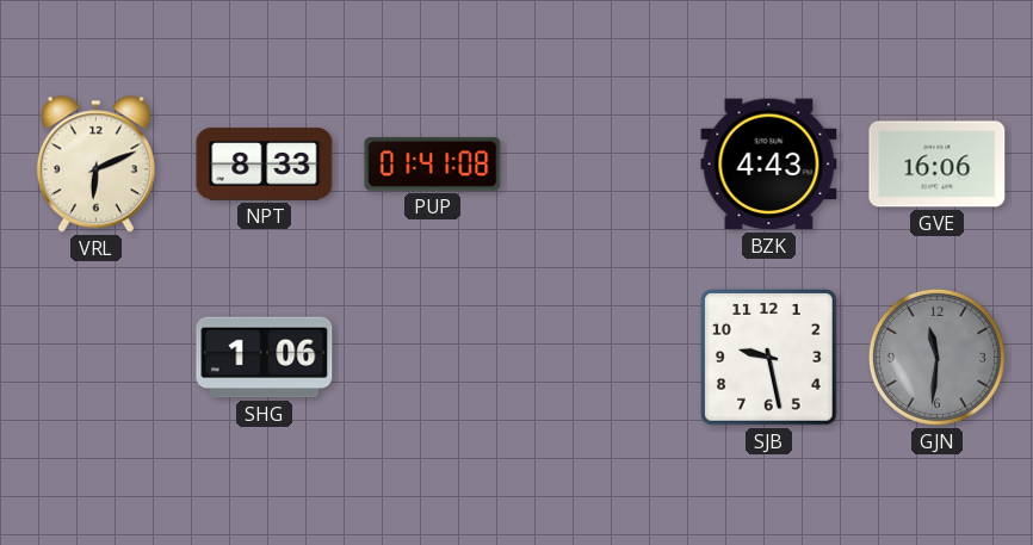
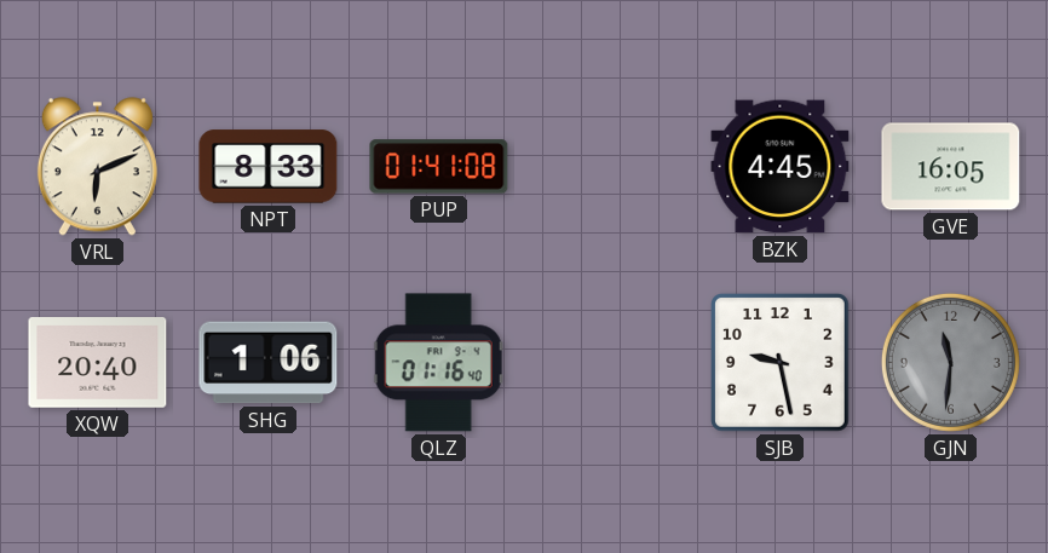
BZK: 4:43 -> 4:45
GVE: 16:06 -> 16:05
XQW: none -> 20:40
QLZ: none -> 01:16
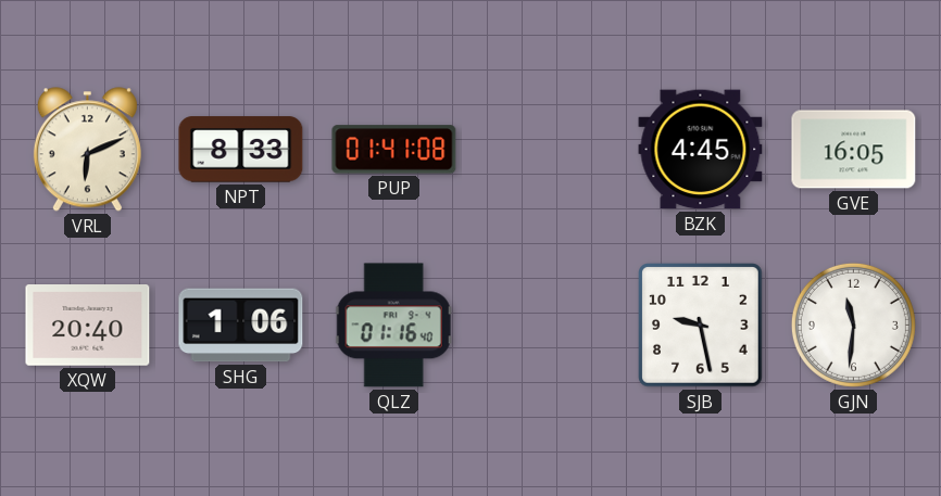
GJN dial: grey -> white
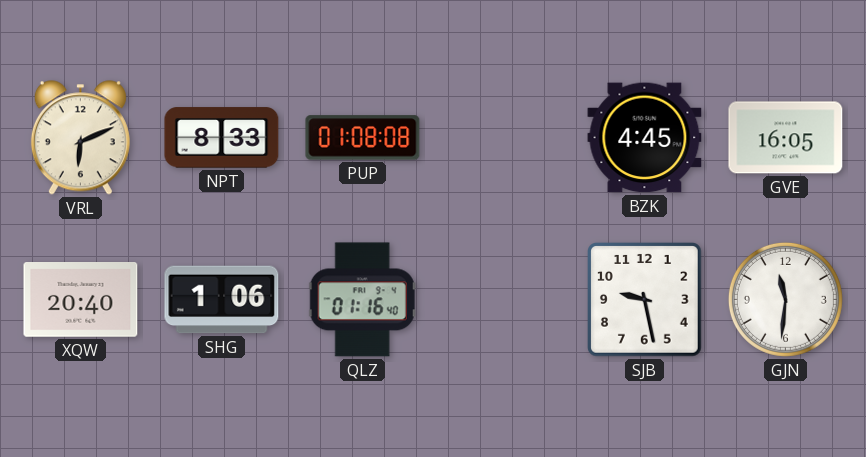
PUP: 01:41 -> 01:08
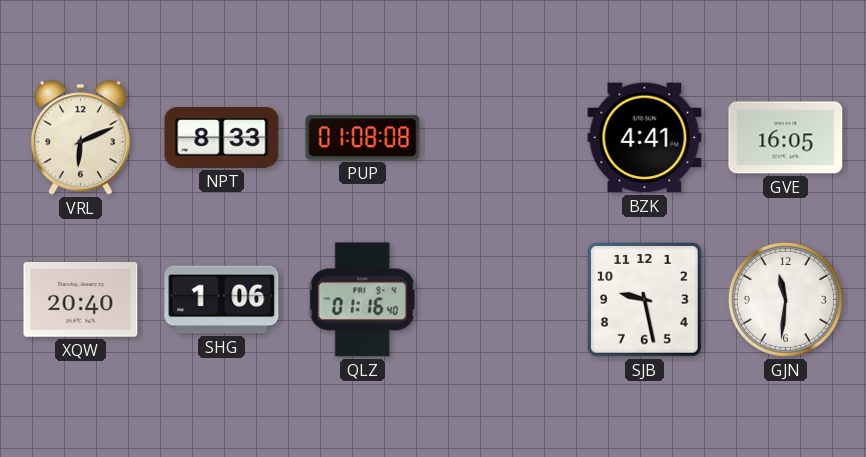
BZK: 4:45 -> 4:41
